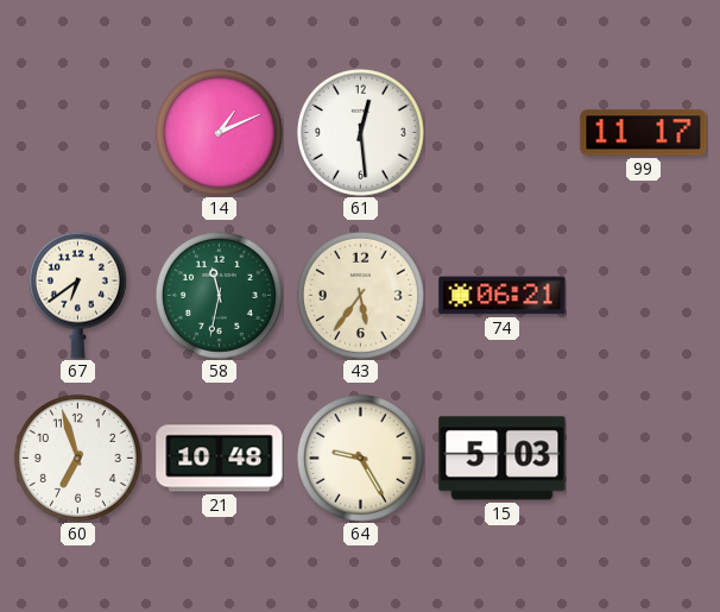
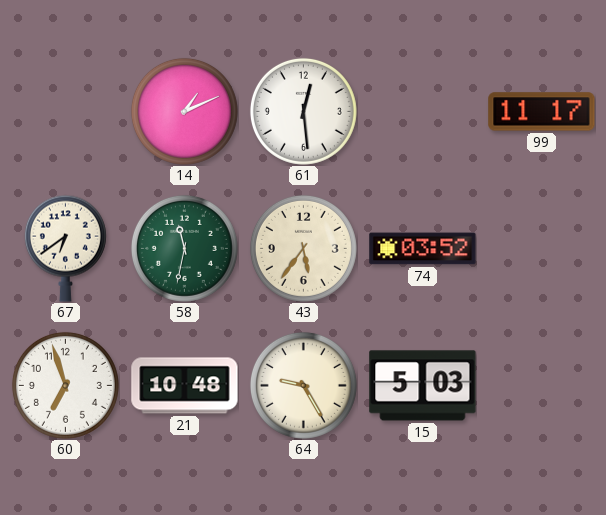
74: 06:21 -> 03:52
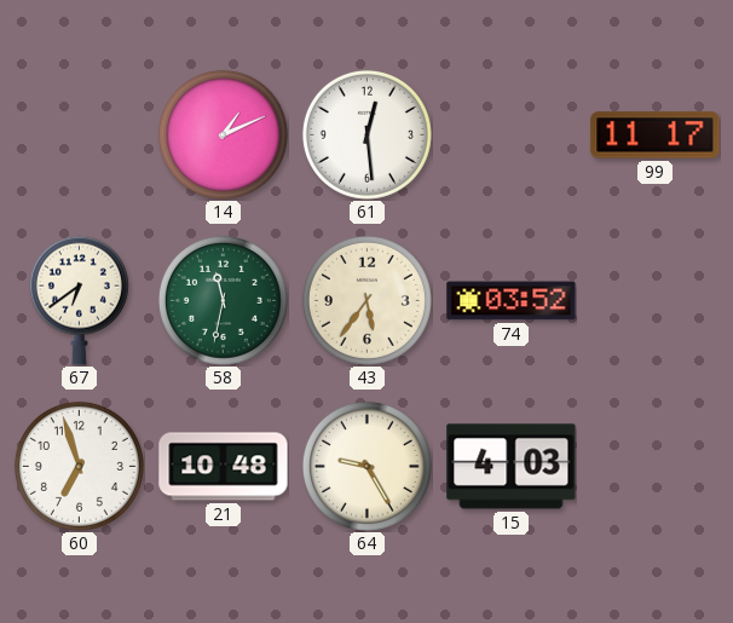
15: 5:03 -> 4:03
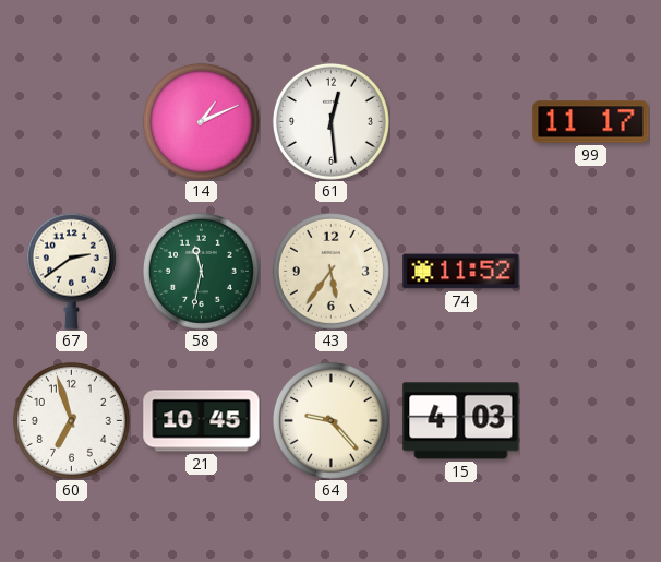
67: 6:39 -> 2:39
74: 03:52 -> 11:52
21: 10:48 -> 10:45
64: 9:25 -> 9:23
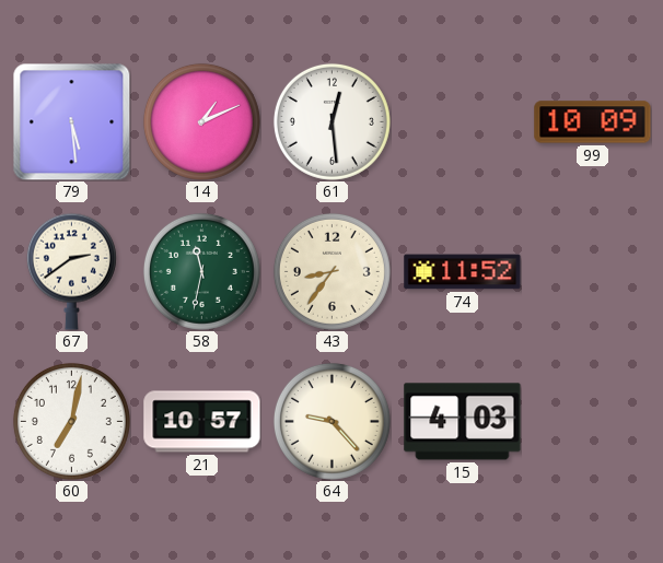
79: none -> 5:29
99: 11:17 -> 10:09
43: 5:36 -> 8:36
60: 6:57 -> 7:02
21: 10:45 -> 10:57
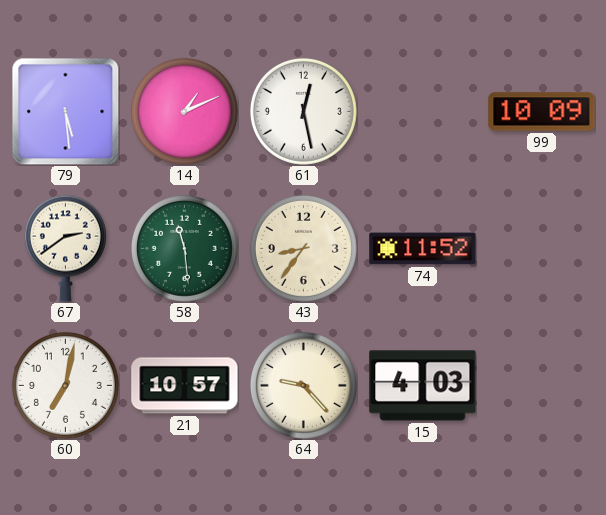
61: 12:29 -> 12:28
58: 11:32 -> 11:29
